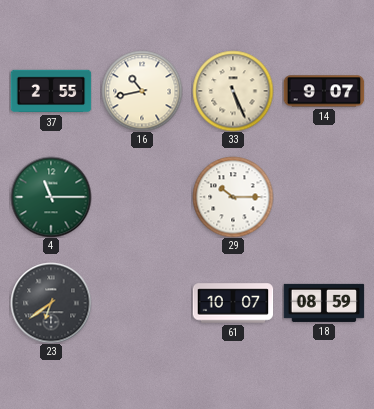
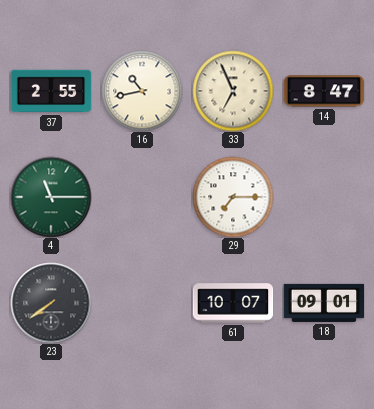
33: 5:26 -> 6:56
14: 9:07 -> 8:47
29: 10:15 -> 7:15
23: 6:39 -> 7:39
18: 08:59 -> 09:01
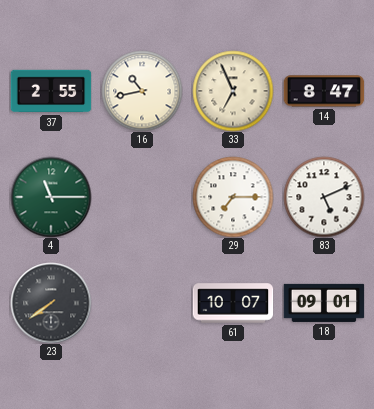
83: none -> 5:11
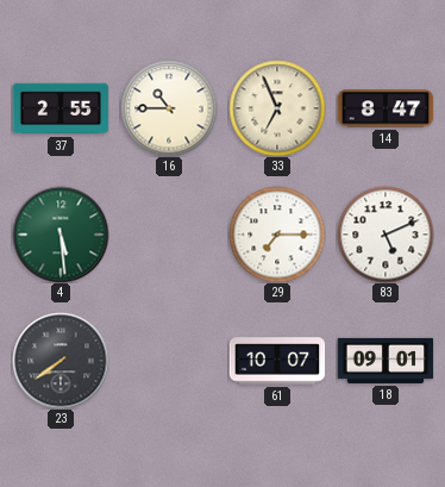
16: 10:43 -> 10:45
4: 11:15 -> 5:29
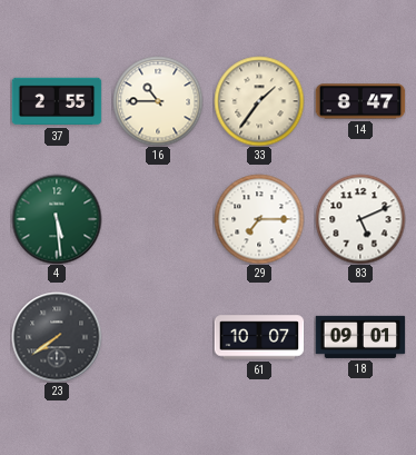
33: 6:56 -> 1:36
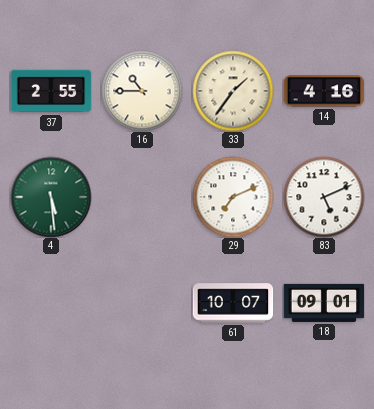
14: 8:47 -> 4:16
29: 7:15 -> 7:11
23: 7:39 -> none
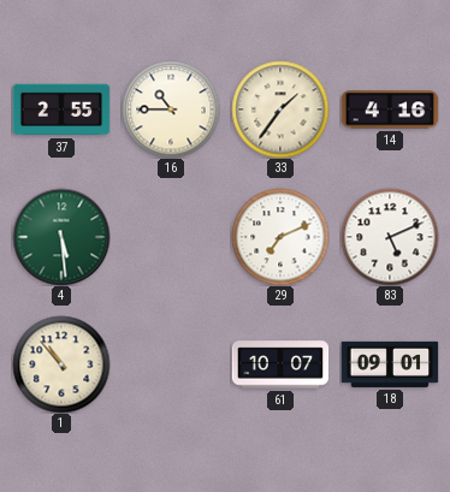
1: none -> 10:53
